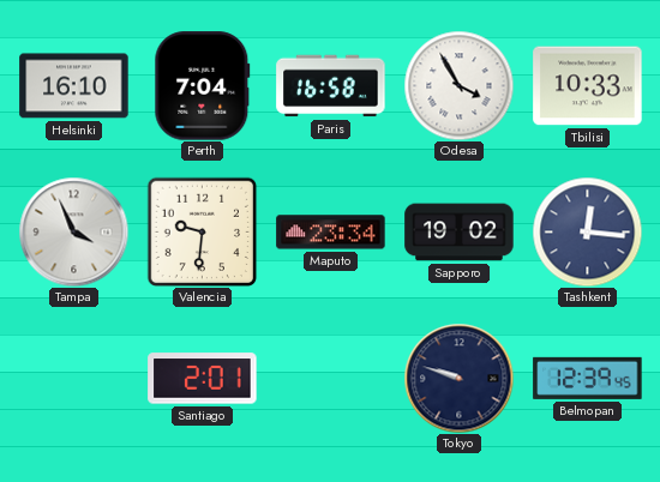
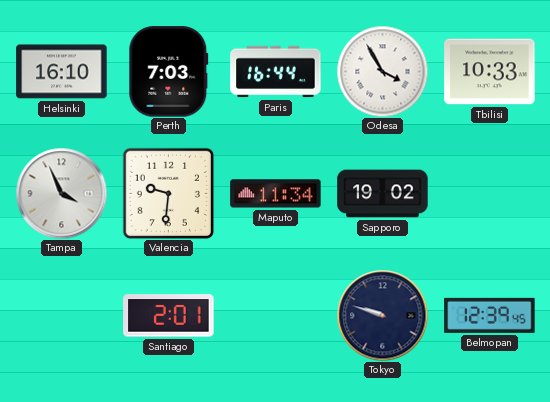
Perth: 7:04 -> 7:03
Paris: 16:58 -> 16:44
Maputo: 23:34 -> 11:34
Tashkent: 12:16 -> none
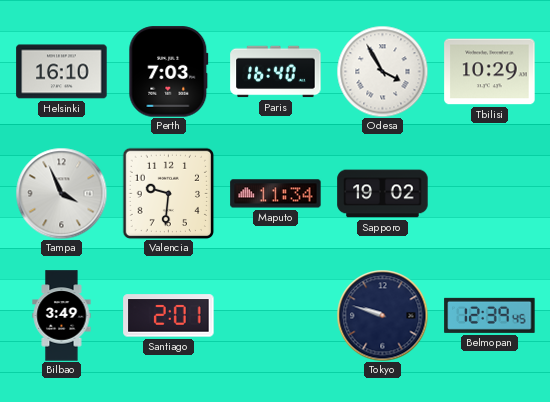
Paris: 16:44 -> 16:40
Tbilisi: 10:33 -> 10:29
Bilbao: none -> 3:49
